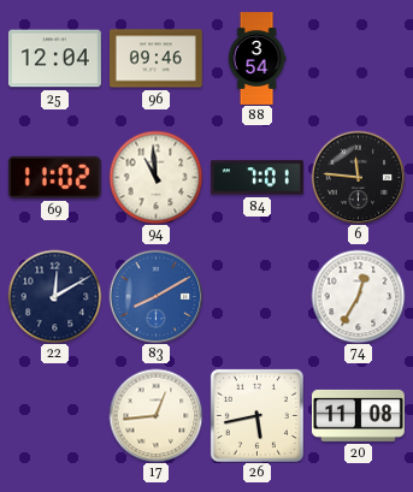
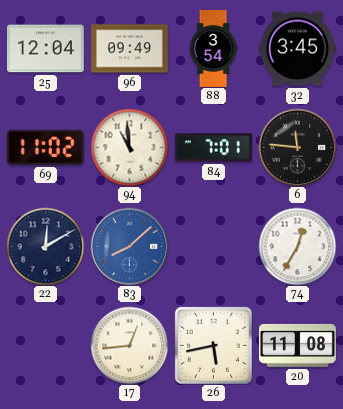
96: 09:46 -> 09:49
32: none -> 3:45
83: 8:10 -> 8:08
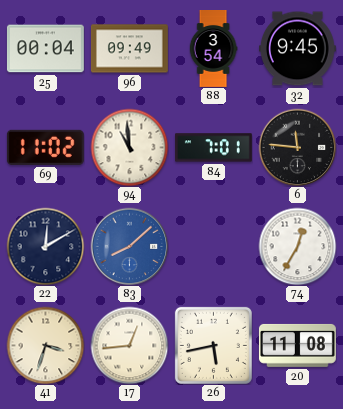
25: 12:04 -> 00:04
32: 3:45 -> 9:45
41: none -> 3:33
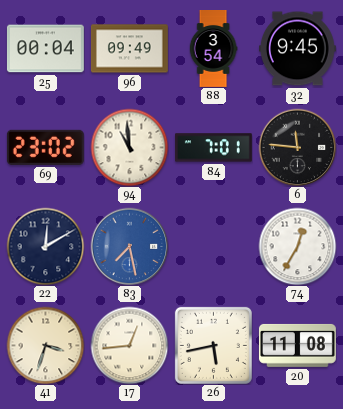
69: 11:02 -> 23:02
83: 8:08 -> 7:28
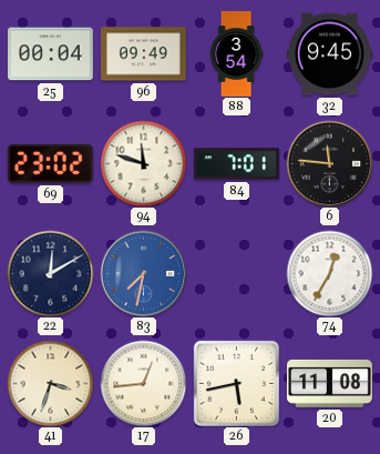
94: 10:59 -> 11:48
83: 7:28 -> 7:32
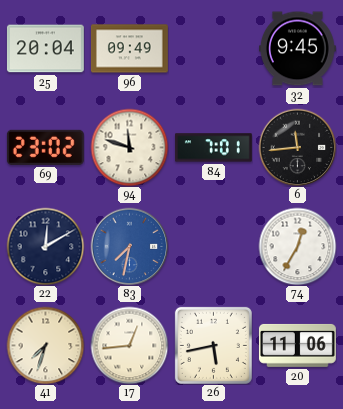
25: 00:04 -> 20:04
88: 3:54 -> none
6: 11:46 -> 11:44
41: 3:33 -> 7:33
20: 11:08 -> 11:06
